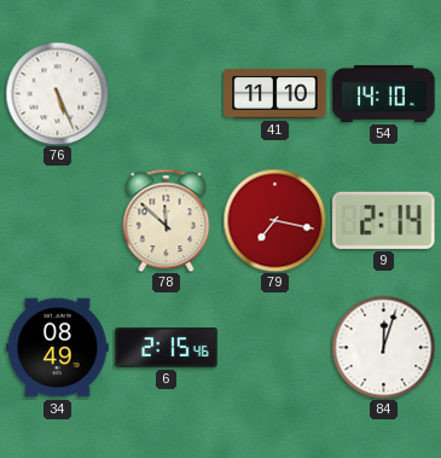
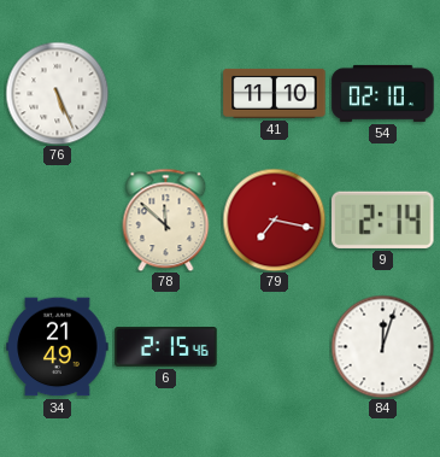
54: 14:10 -> 02:10
34: 08:49 -> 21:49
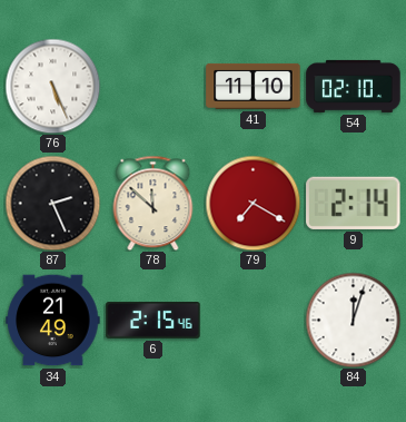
87: none -> 2:26
79: 7:17 -> 7:20
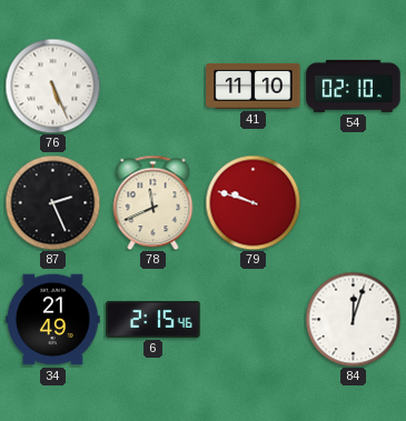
78: 11:52 -> 11:41
79: 7:20 -> 9:48
9: 2:14 -> none
